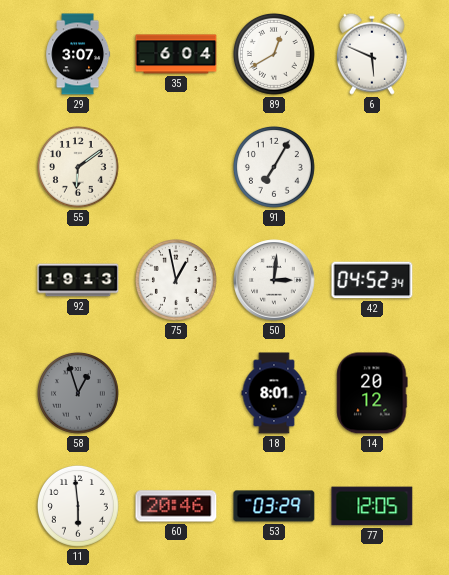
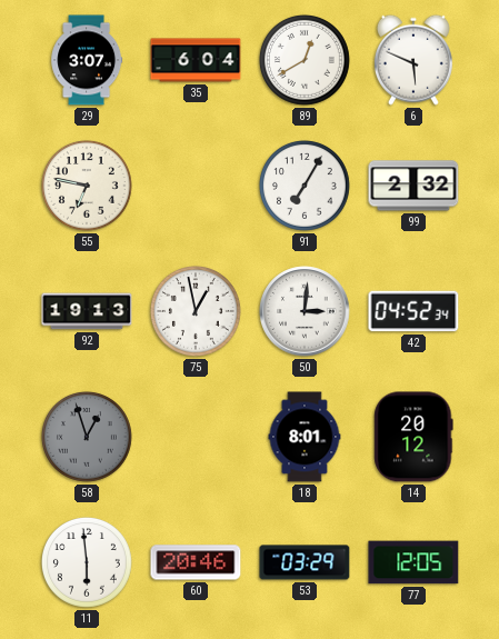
55: 6:09 -> 6:47
99: none -> 2:32
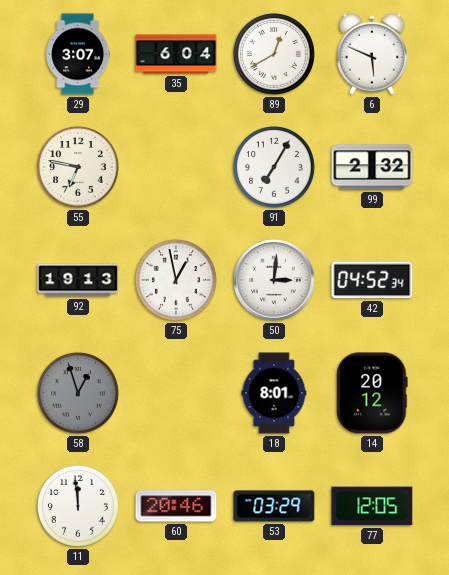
11: 5:59 -> 11:59
